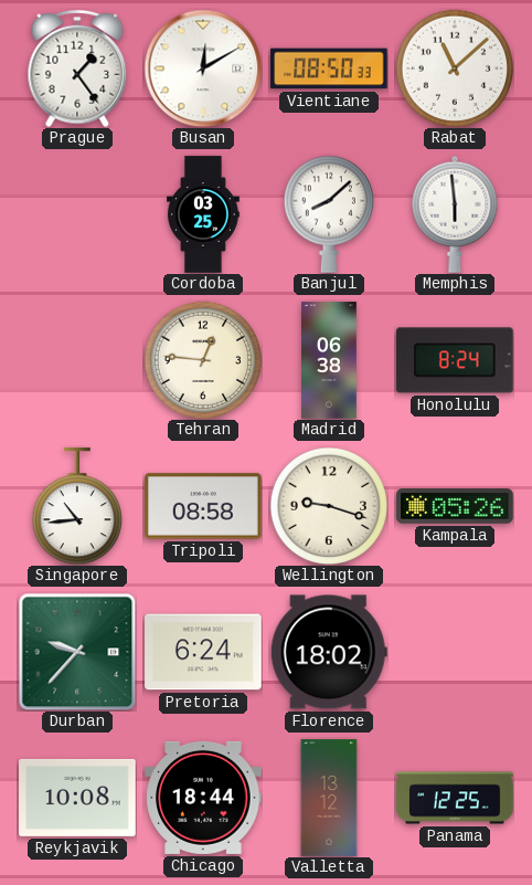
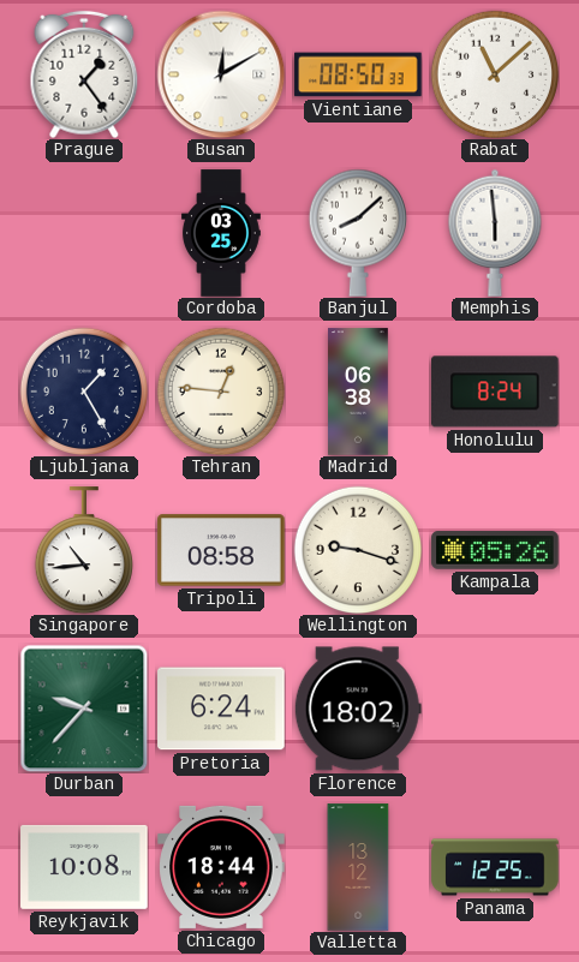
Ljubljana: none -> 1:25
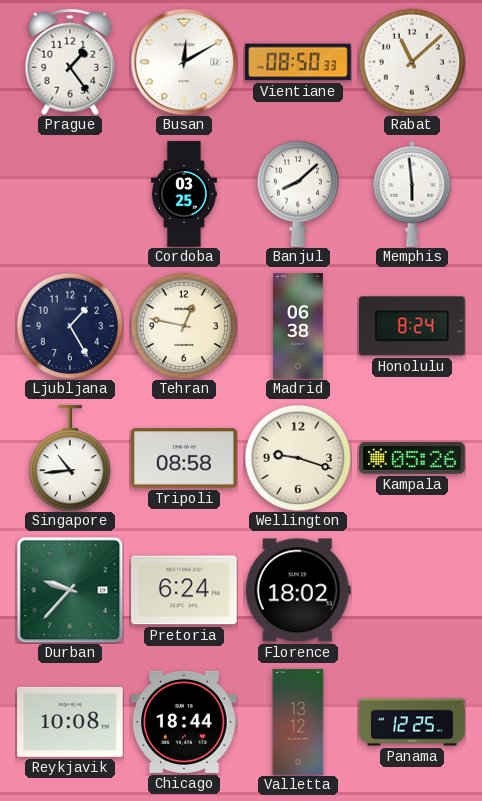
Tehran: 12:46 -> 12:47
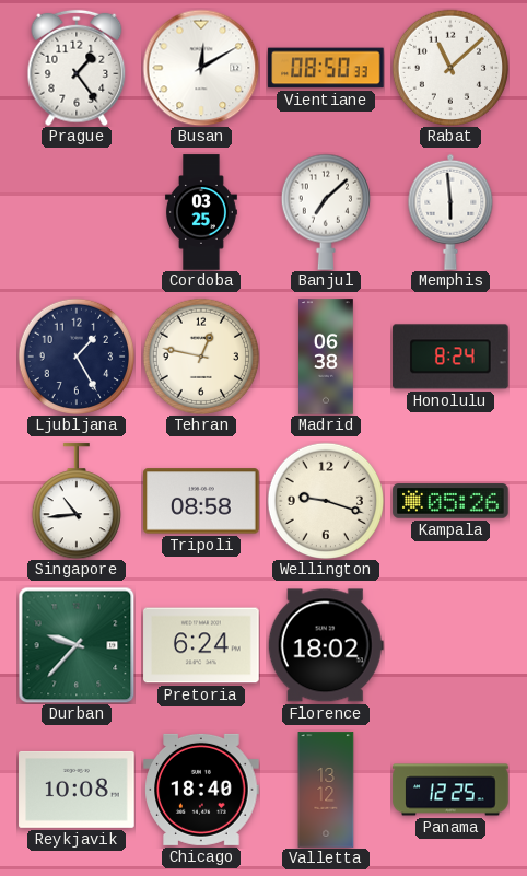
Banjul: 8:08 -> 7:08
Chicago: 18:44 -> 18:40
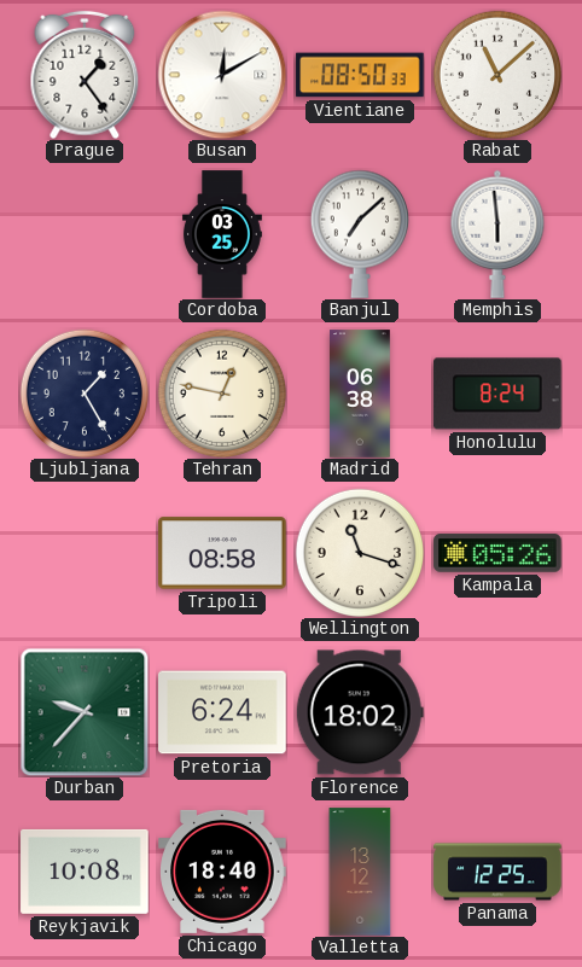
Singapore: 10:44 -> none
Wellington: 9:18 -> 11:18
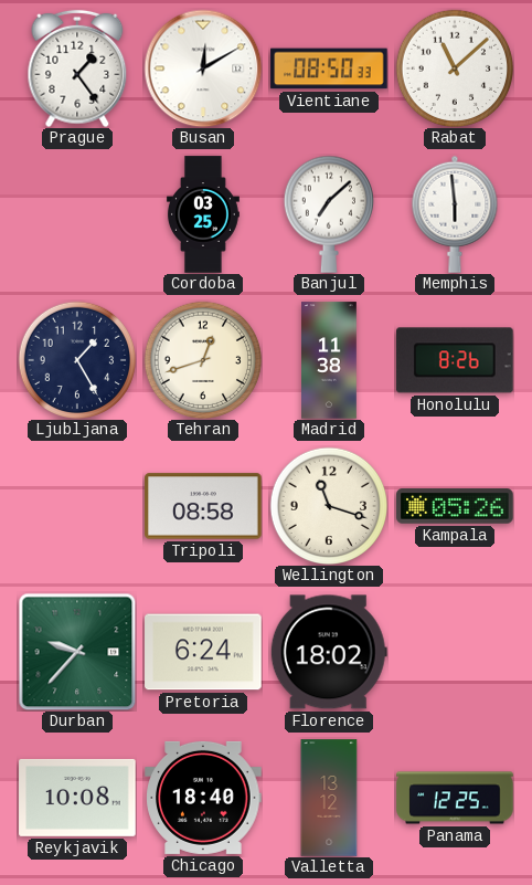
Tehran: 12:47 -> 12:42
Madrid: 06:38 -> 11:38
Honolulu: 8:24 -> 8:26
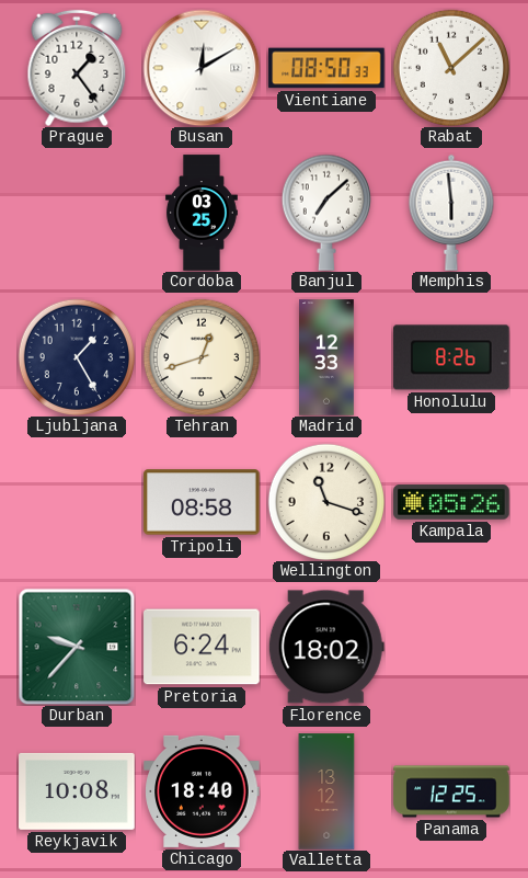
Madrid: 11:38 -> 12:33
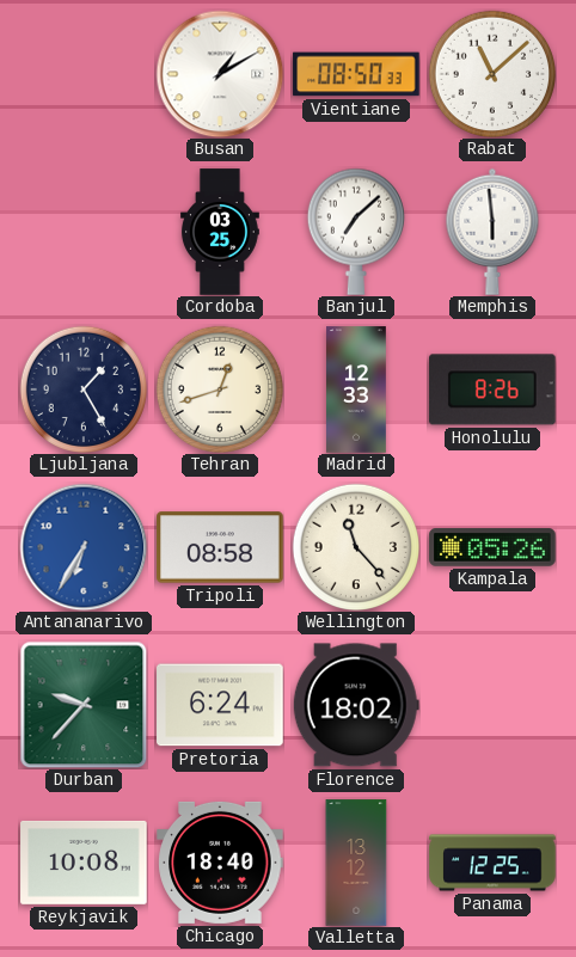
Prague: 1:24 -> none
Busan: 12:10 -> 1:10
Antananarivo: none -> 6:35
Wellington: 11:18 -> 11:23
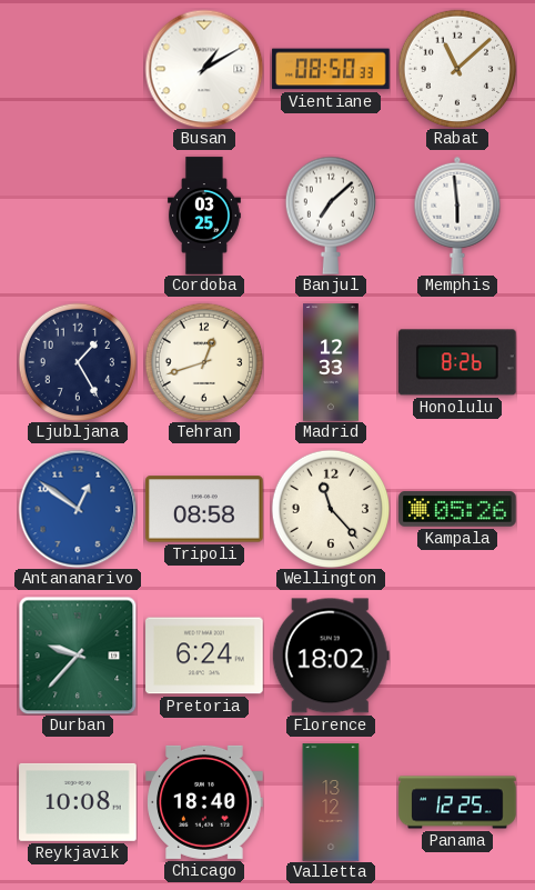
Antananarivo: 6:35 -> 12:51
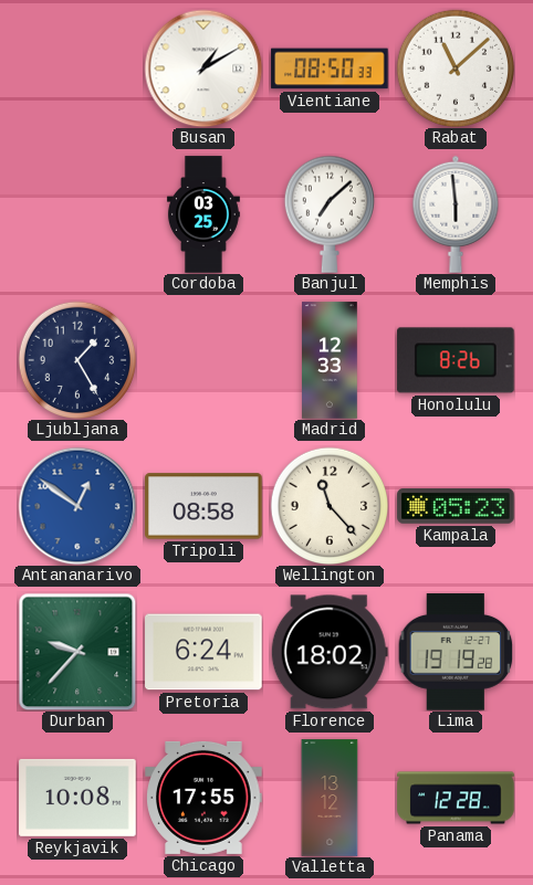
Tehran: 12:42 -> none
Kampala: 05:26 -> 05:23
Lima: none -> 19:19
Chicago: 18:40 -> 17:55
Panama: 12:25 -> 12:28
